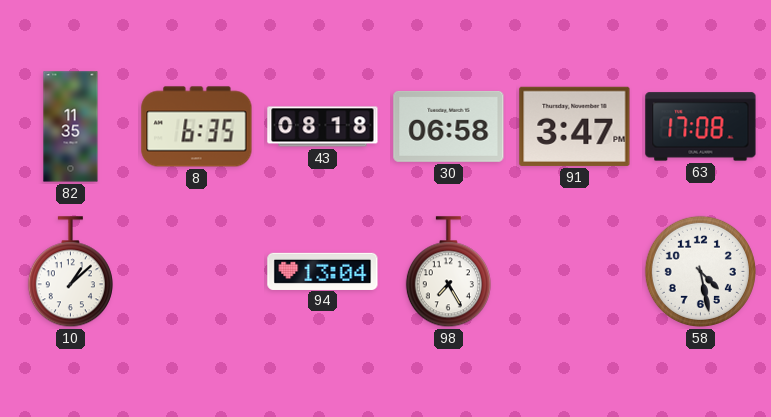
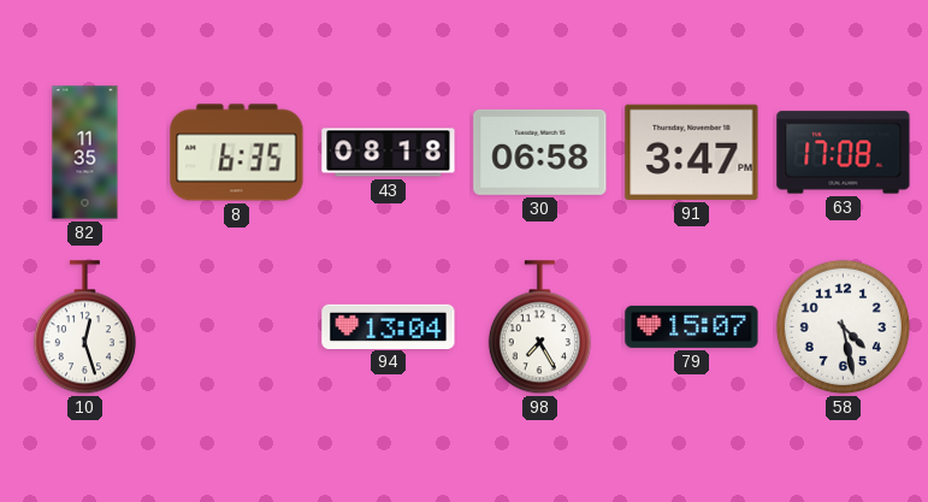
10: 1:08 -> 12:27
79: none -> 15:07
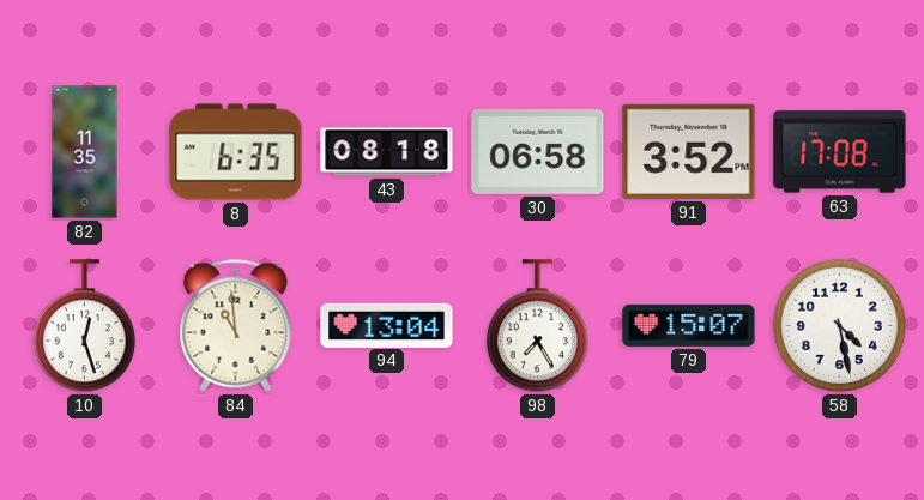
91: 3:47 -> 3:52
84: none -> 10:59
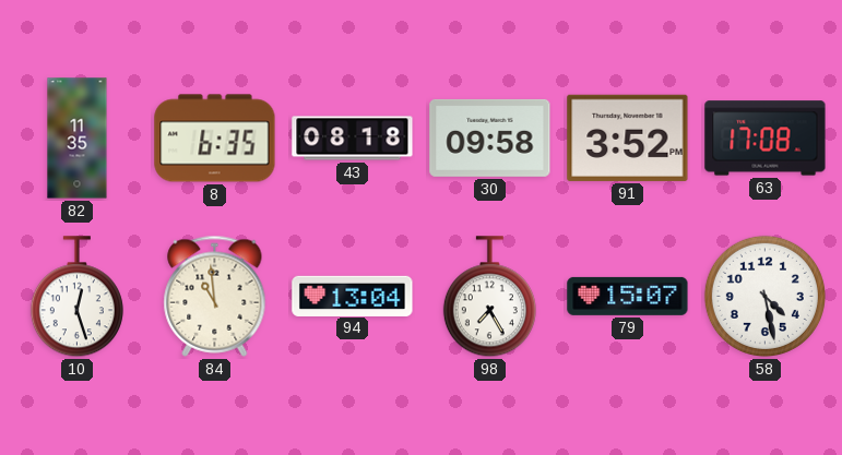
30: 06:58 -> 09:58
